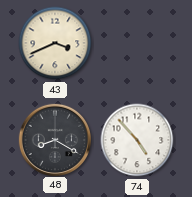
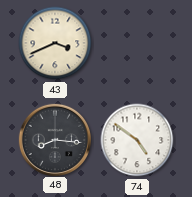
48: 8:20 -> 8:16
74: 4:53 -> 4:51
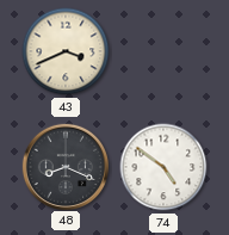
48: 8:16 -> 8:19
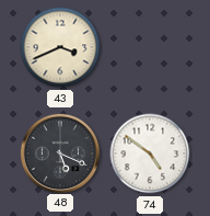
48: 8:19 -> 5:19
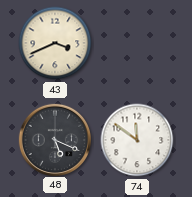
74: 4:51 -> 11:51
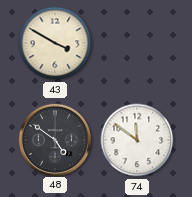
43: 3:41 -> 3:50
48: 5:19 -> 4:51
